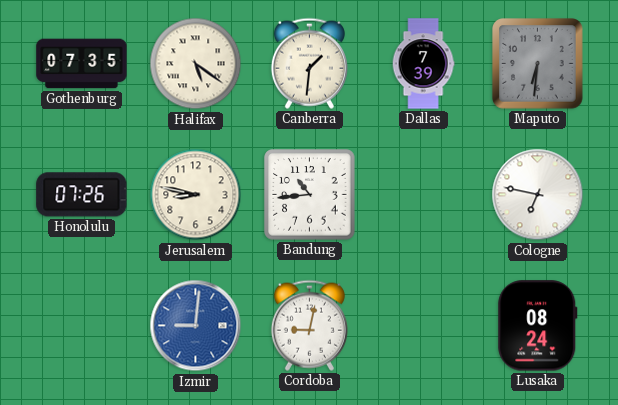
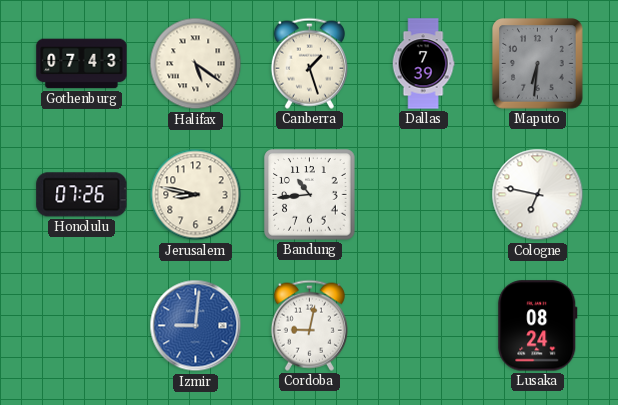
Gothenburg: 07:35 -> 07:43
Canberra: 1:31 -> 1:27
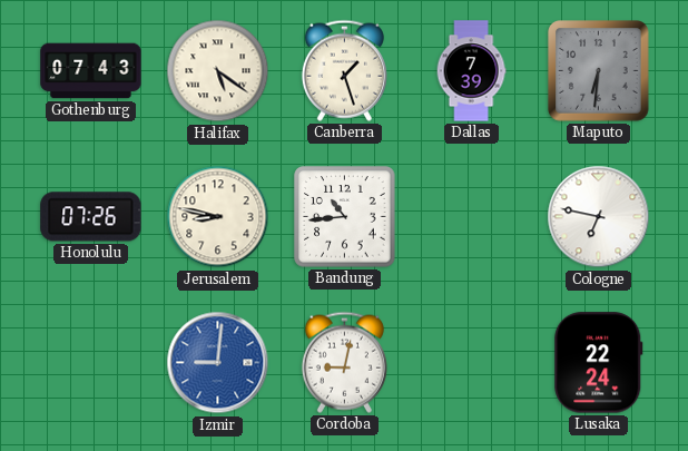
Lusaka: 08:24 -> 22:24
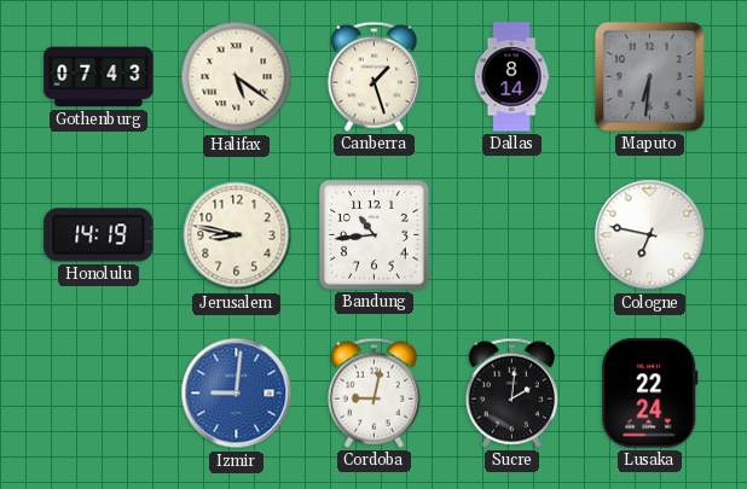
Dallas: 7:39 -> 8:14
Honolulu: 07:26 -> 14:19
Sucre: none -> 2:01
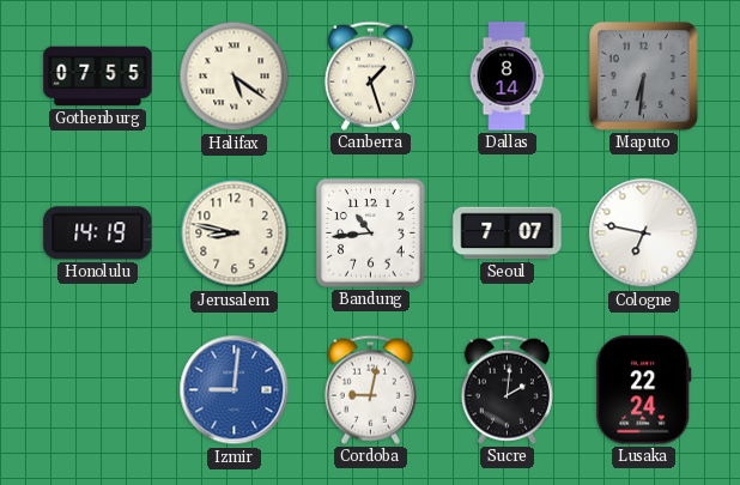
Gothenburg: 07:43 -> 07:55
Seoul: none -> 7:07
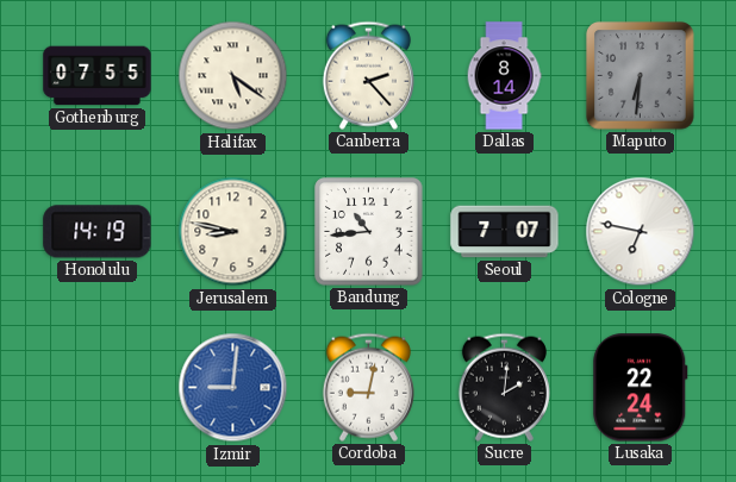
Canberra: 1:27 -> 2:23
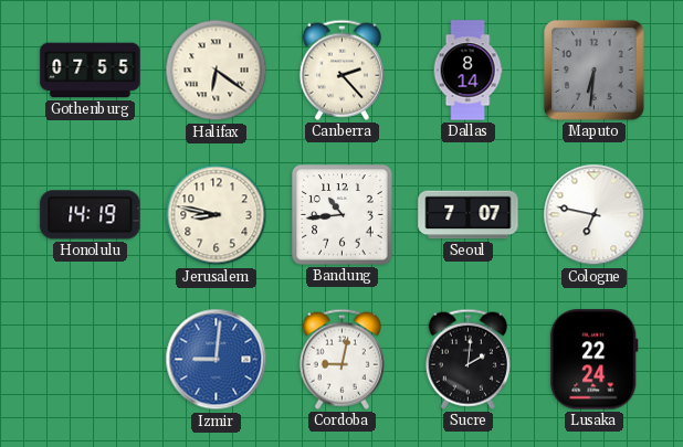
Halifax: 5:21 -> 6:21
